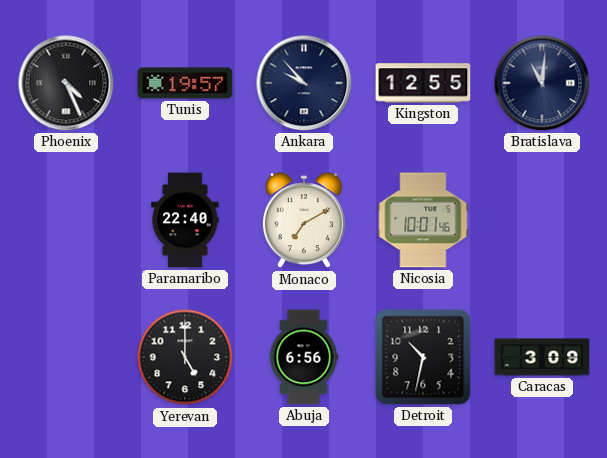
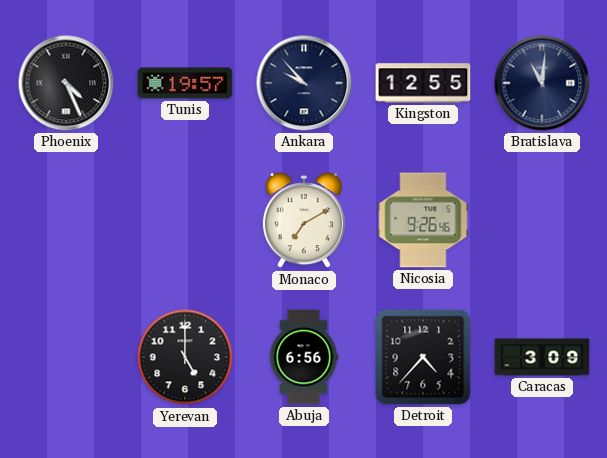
Paramaribo: 22:40 -> none
Nicosia: 10:01 -> 9:26
Detroit: 10:32 -> 4:37
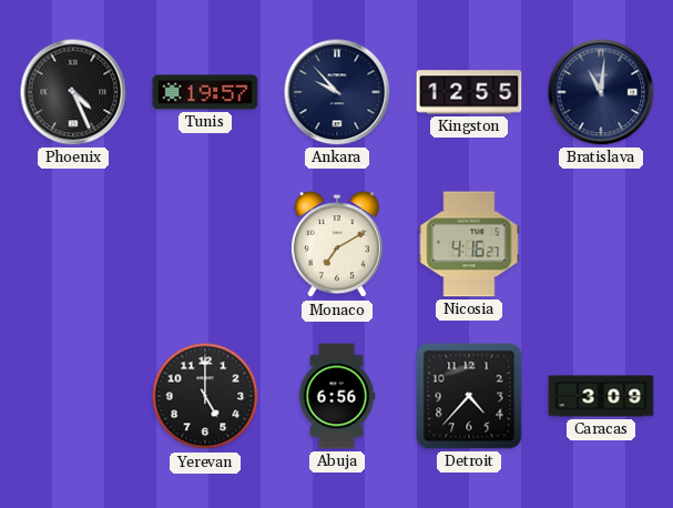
Nicosia: 9:26 -> 4:16
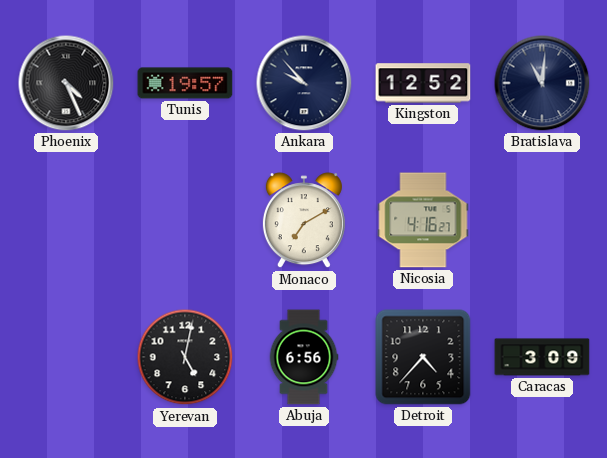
Kingston: 12:55 -> 12:52
Yerevan: 5:00 -> 5:02
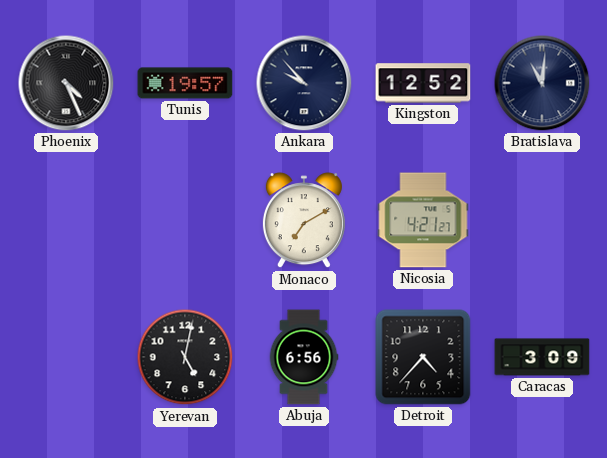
Nicosia: 4:16 -> 4:21
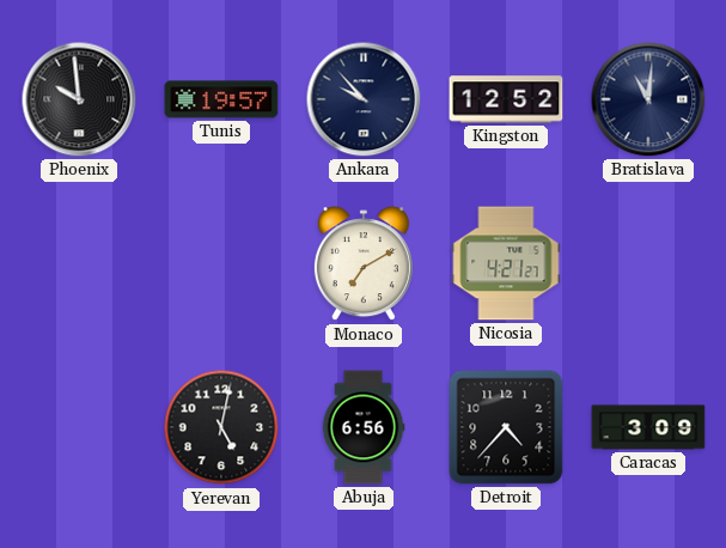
Phoenix: 4:26 -> 9:59
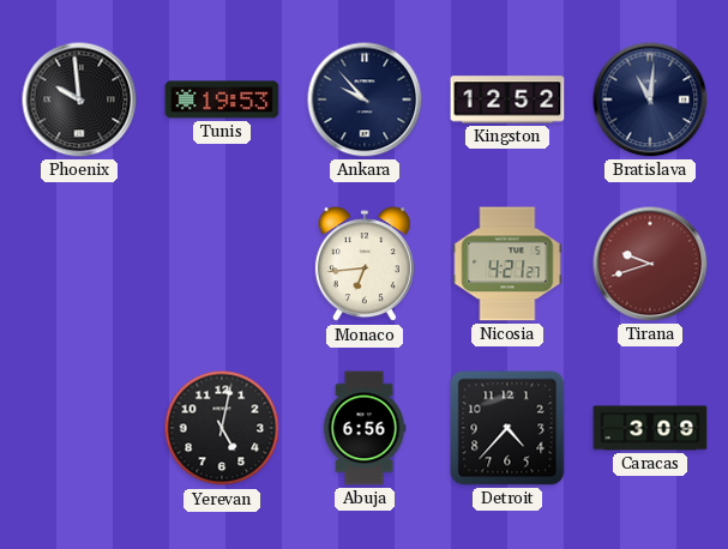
Tunis: 19:57 -> 19:53
Monaco: 7:10 -> 6:44
Tirana: none -> 9:42
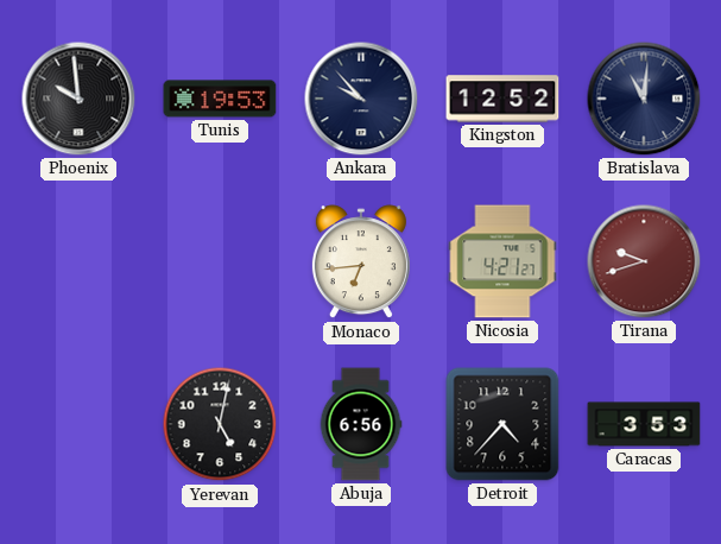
Caracas: 3:09 -> 3:53
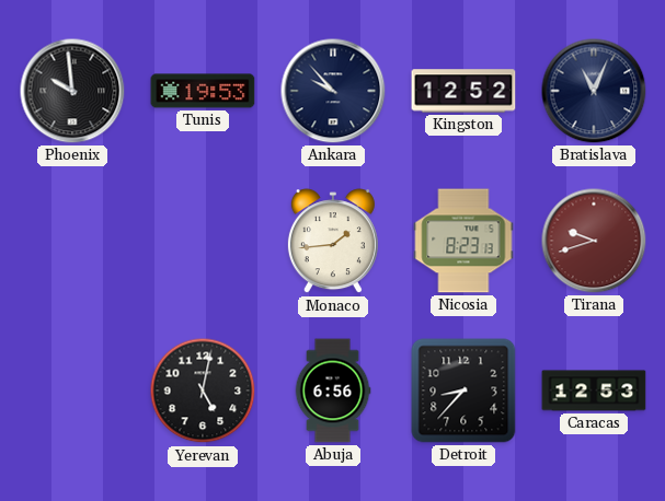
Bratislava: 11:01 -> 11:04
Monaco: 6:44 -> 1:44
Nicosia: 4:21 -> 8:23
Detroit: 4:37 -> 8:37
Caracas: 3:53 -> 12:53
